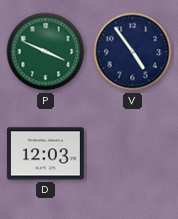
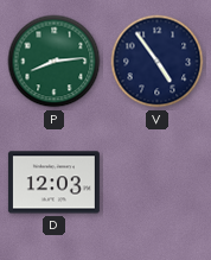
P: 3:49 -> 8:14
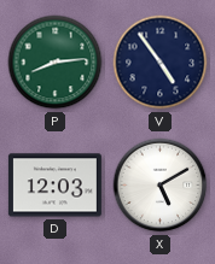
X: none -> 5:10
